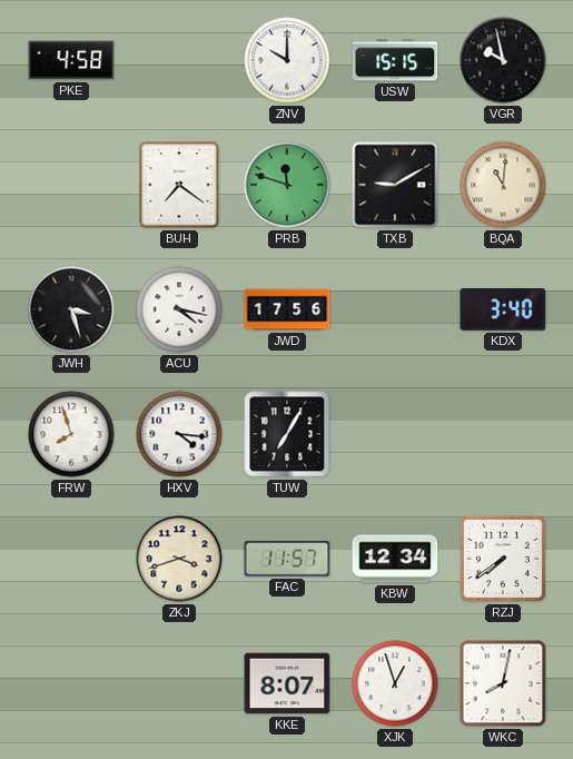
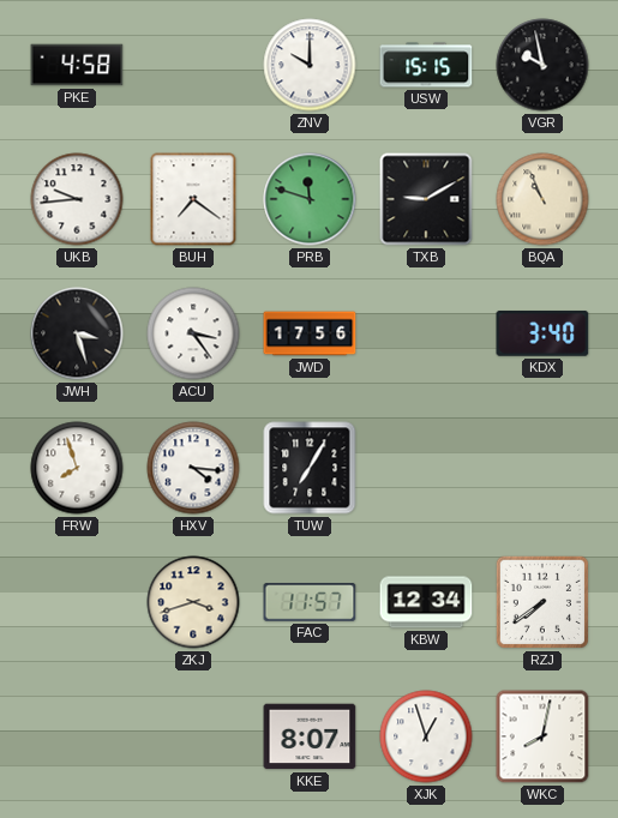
UKB: none -> 9:44
BQA: 11:01 -> 10:56
ACU: 4:17 -> 3:24
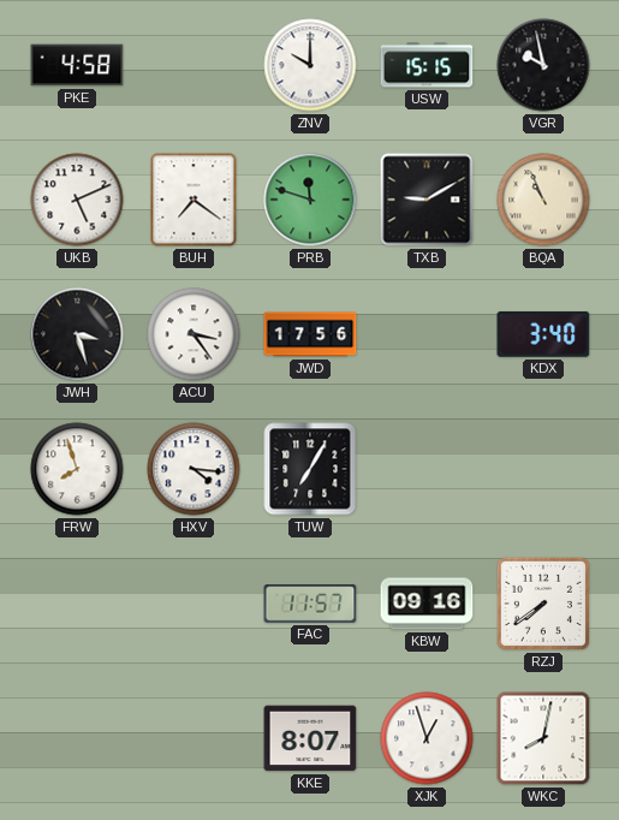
UKB: 9:44 -> 5:11
ZKJ: 3:42 -> none
KBW: 12:34 -> 09:16
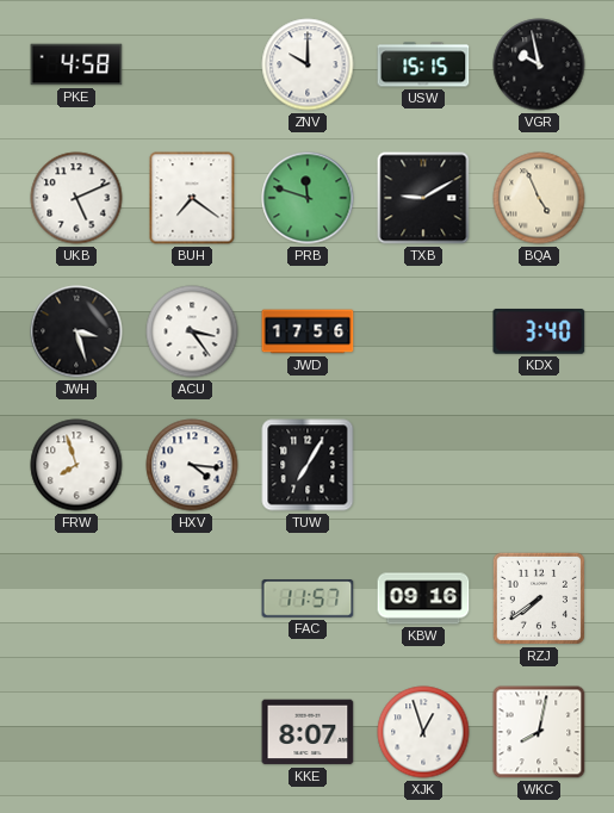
BQA: 10:56 -> 4:56
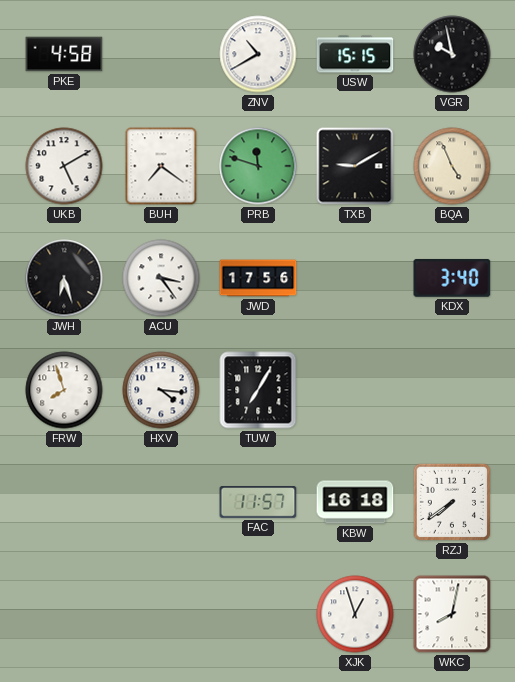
ZNV: 10:00 -> 10:40
UKB: 5:11 -> 5:10
JWH: 3:27 -> 6:27
KBW: 09:16 -> 16:18
KKE: 8:07 -> none
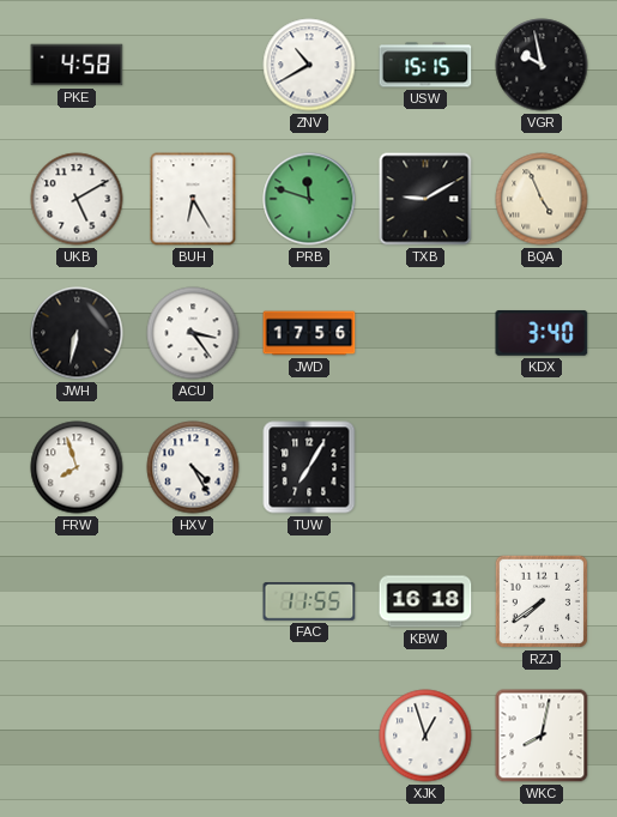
BUH: 7:21 -> 6:25
JWH: 6:27 -> 6:32
HXV: 4:16 -> 4:25
FAC: 11:57 -> 11:55
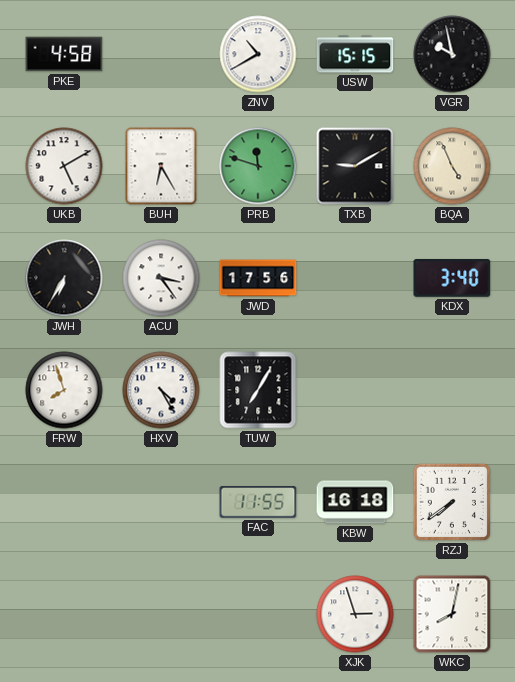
JWH: 6:32 -> 6:35
XJK: 12:57 -> 2:57
